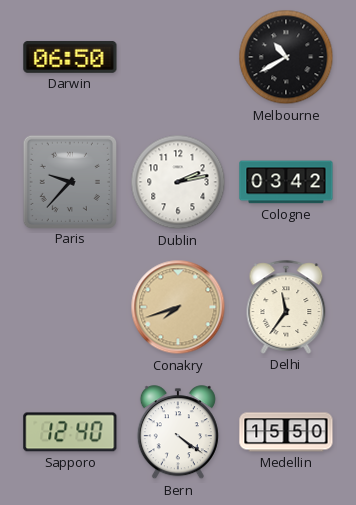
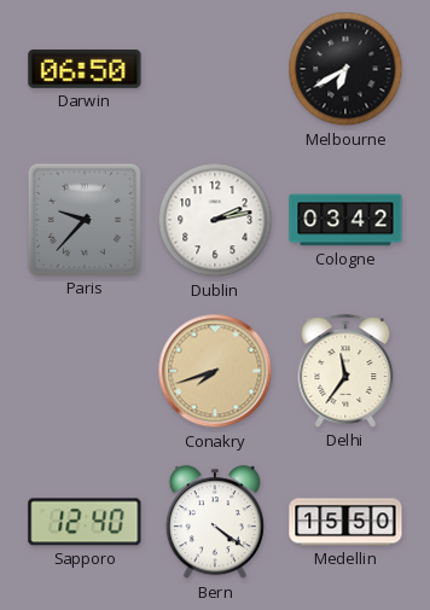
Melbourne: 10:40 -> 6:40
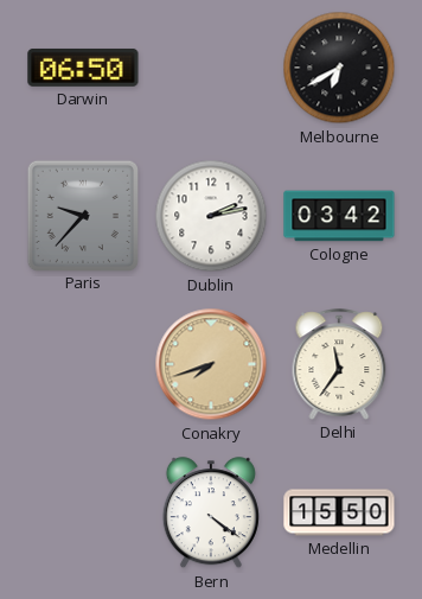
Sapporo: 12:40 -> none
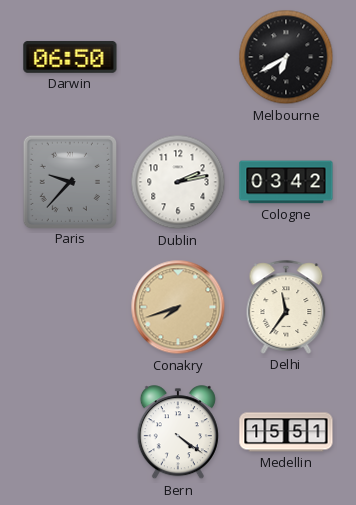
Medellin: 15:50 -> 15:51
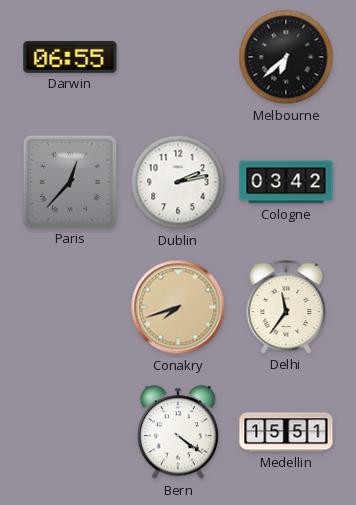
Darwin: 06:50 -> 06:55
Melbourne: 6:40 -> 6:38
Paris: 9:37 -> 12:37
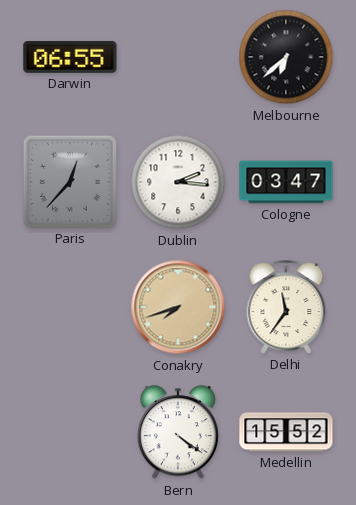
Dublin: 2:13 -> 2:16
Cologne: 03:42 -> 03:47
Medellin: 15:51 -> 15:52
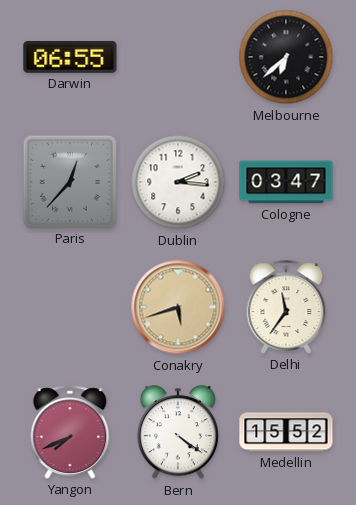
Conakry: 7:42 -> 5:42
Yangon: none -> 7:41
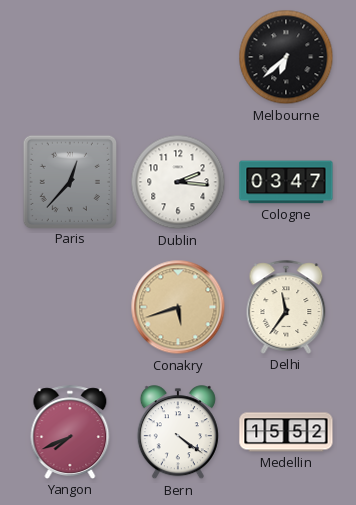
Darwin: 06:55 -> none
